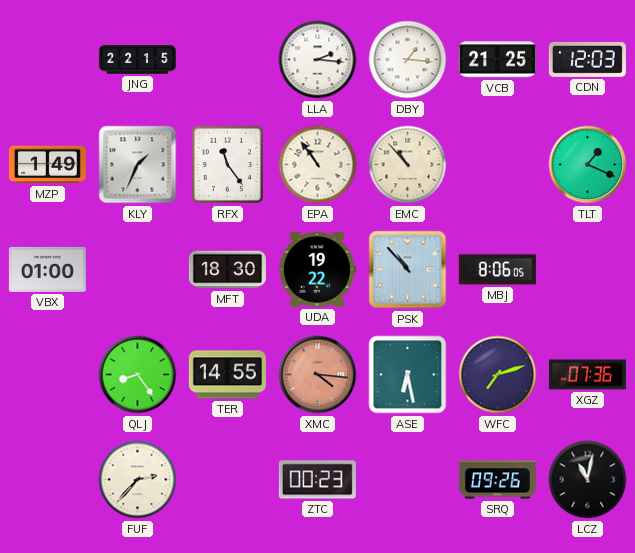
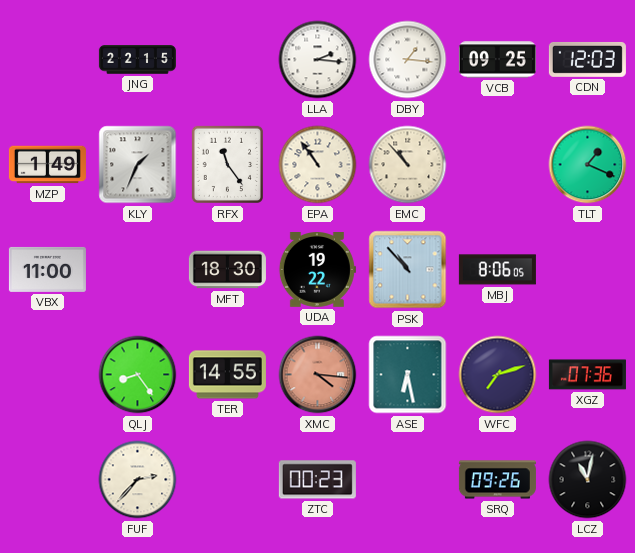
VCB: 21:25 -> 09:25
VBX: 01:00 -> 11:00
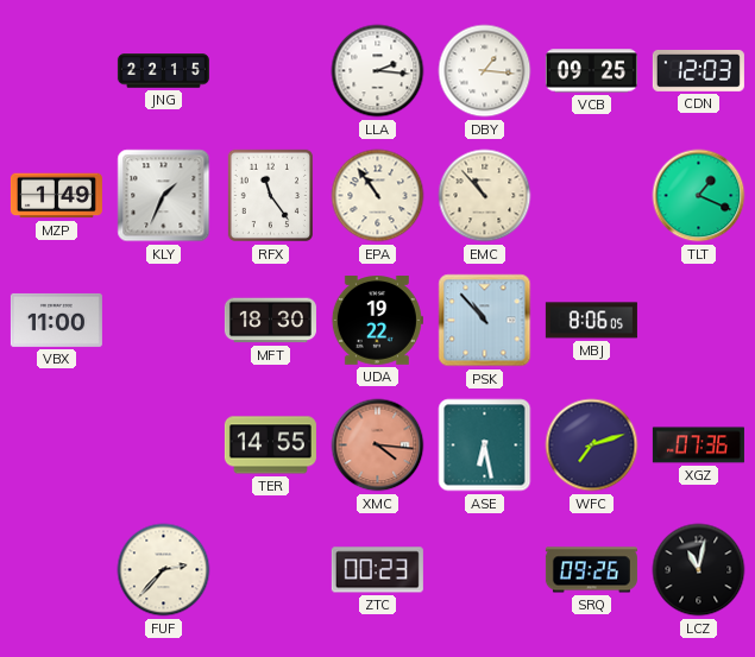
QLJ: 8:24 -> none
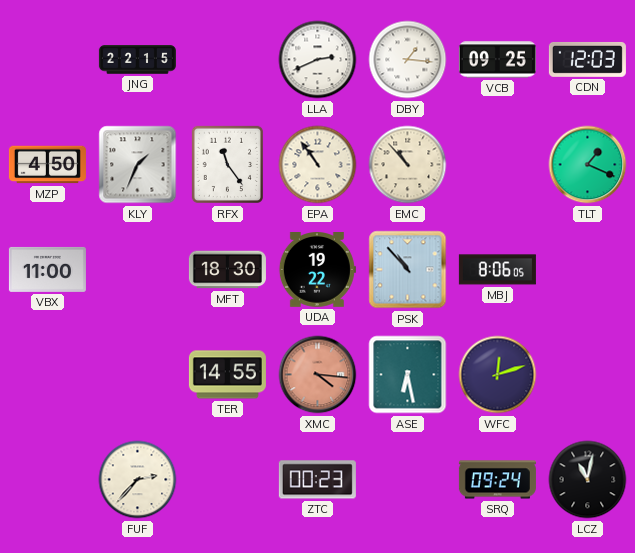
LLA: 2:16 -> 2:41
MZP: 1:49 -> 4:50
WFC: 7:12 -> 12:12
XGZ: 07:36 -> none
SRQ: 09:26 -> 09:24
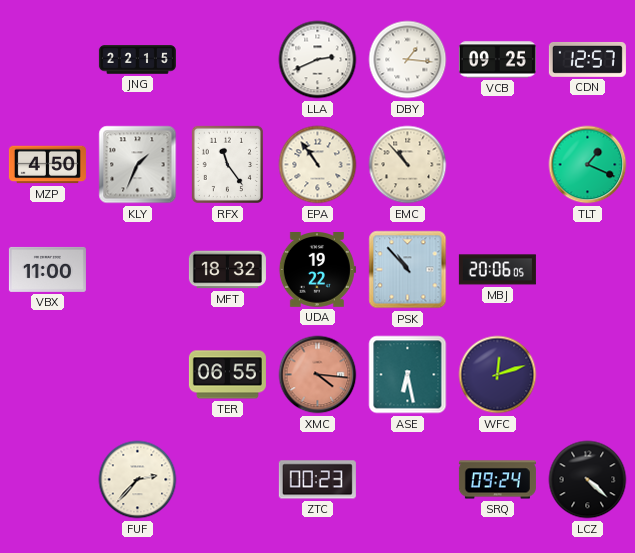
CDN: 12:03 -> 12:57
MFT: 18:30 -> 18:32
MBJ: 8:06 -> 20:06
TER: 14:55 -> 06:55
LCZ: 11:02 -> 4:22
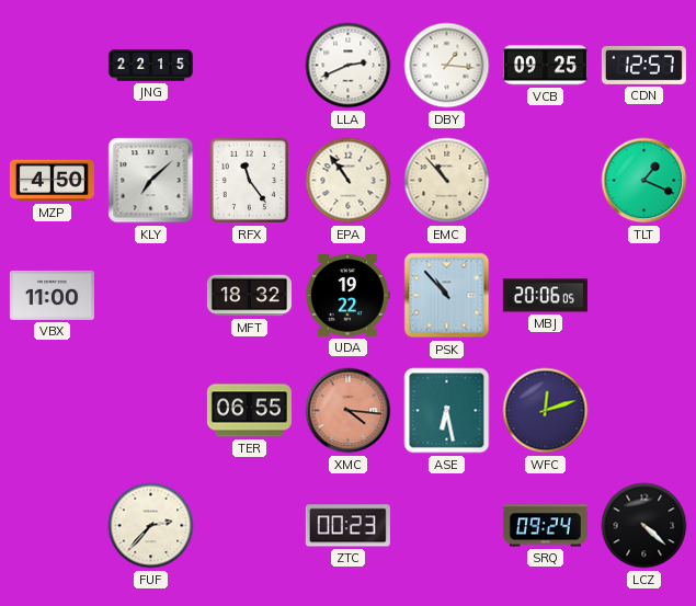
KLY: 1:34 -> 7:08
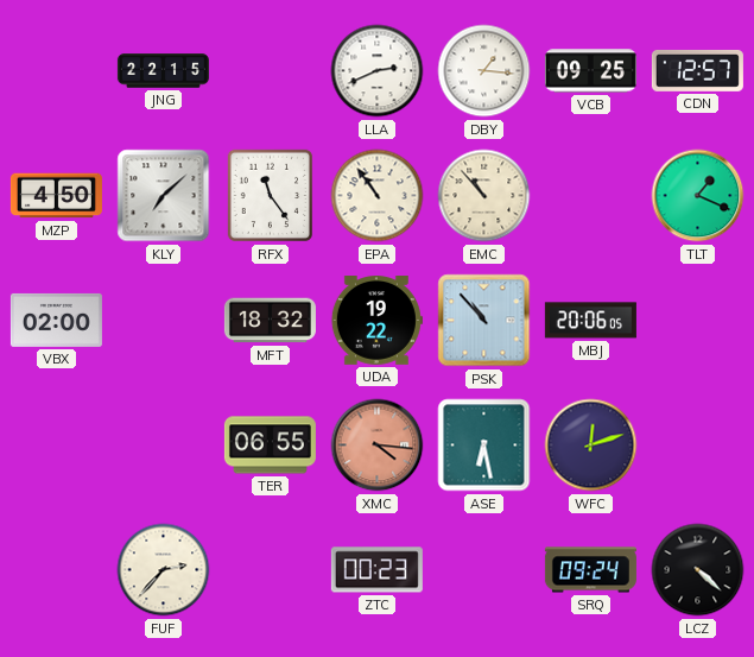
VBX: 11:00 -> 02:00
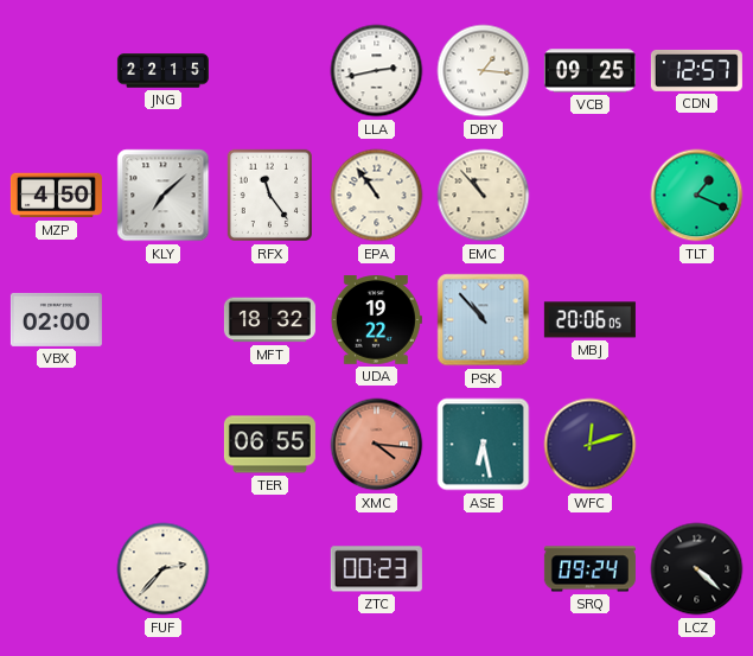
LLA: 2:41 -> 2:43
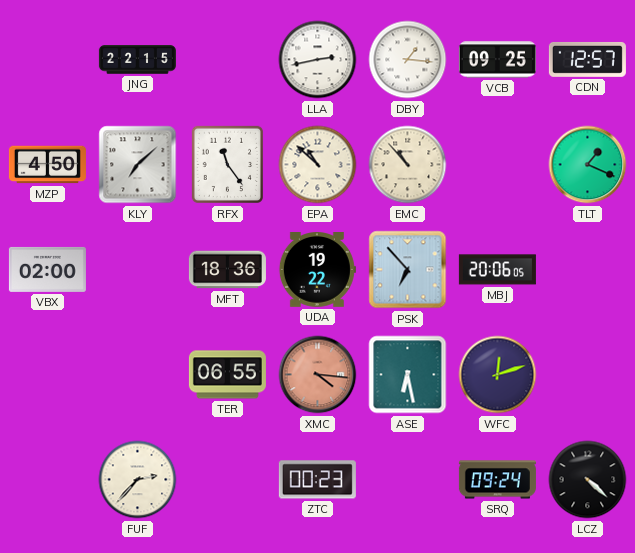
EPA: 10:54 -> 10:52
MFT: 18:32 -> 18:36
PSK: 10:53 -> 6:53
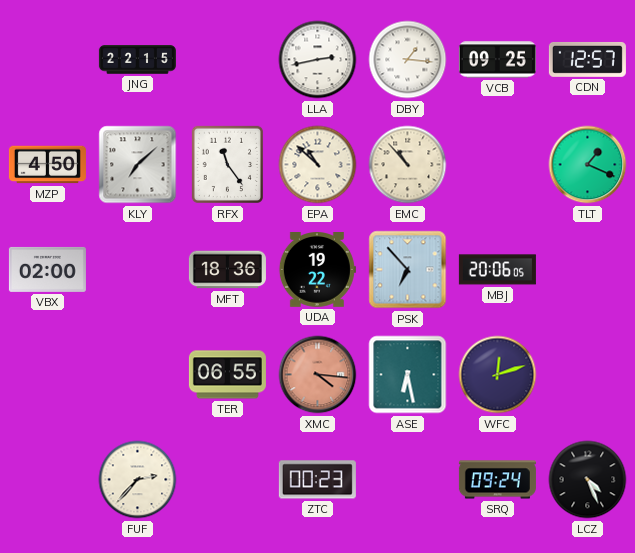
LCZ: 4:22 -> 4:26
